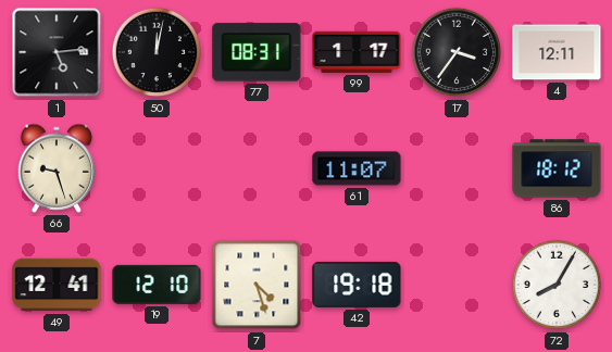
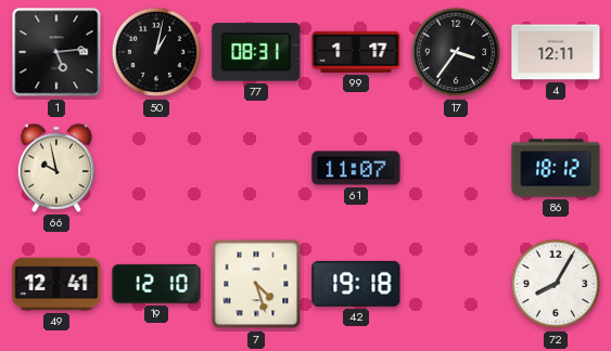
50: 12:02 -> 1:02
66: 9:27 -> 9:58
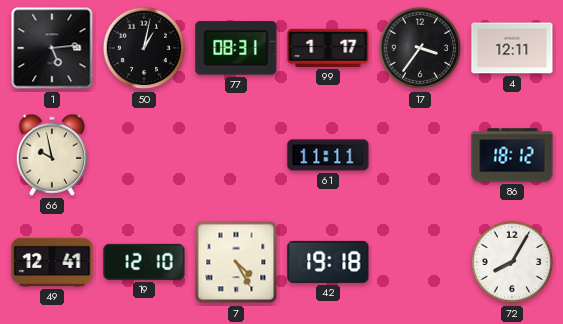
61: 11:07 -> 11:11
7: 4:27 -> 4:25
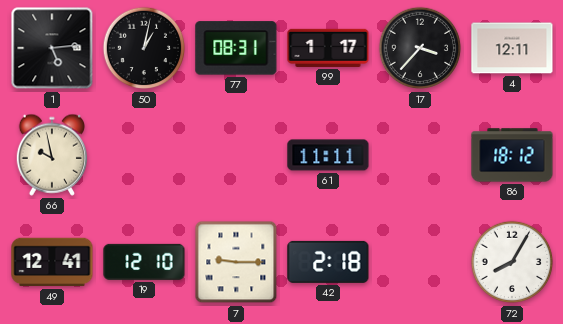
17: 3:36 -> 3:37
7: 4:25 -> 9:15
42: 19:18 -> 2:18
